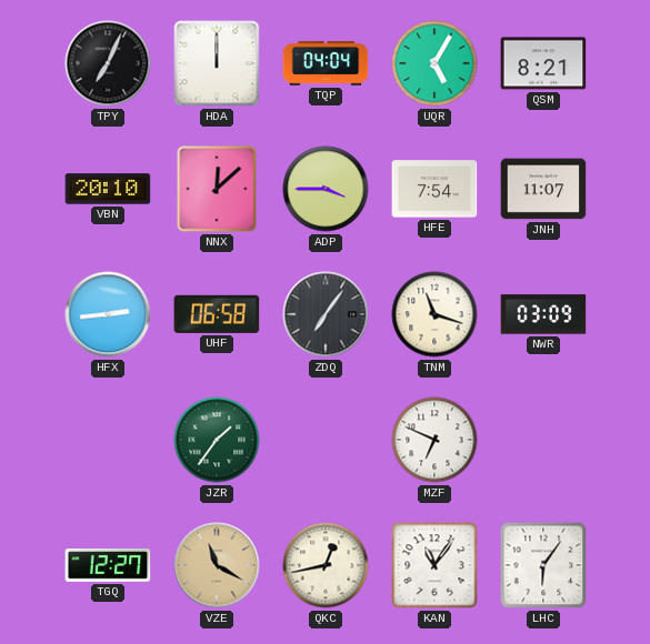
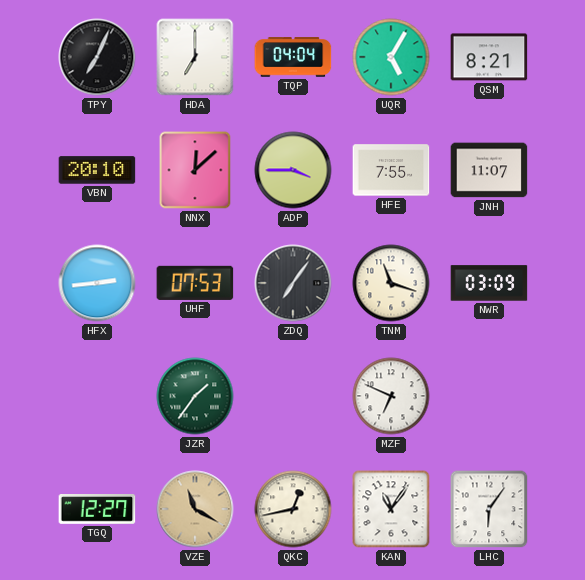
HDA: 12:00 -> 7:00
HFE: 7:54 -> 7:55
UHF: 06:58 -> 07:53
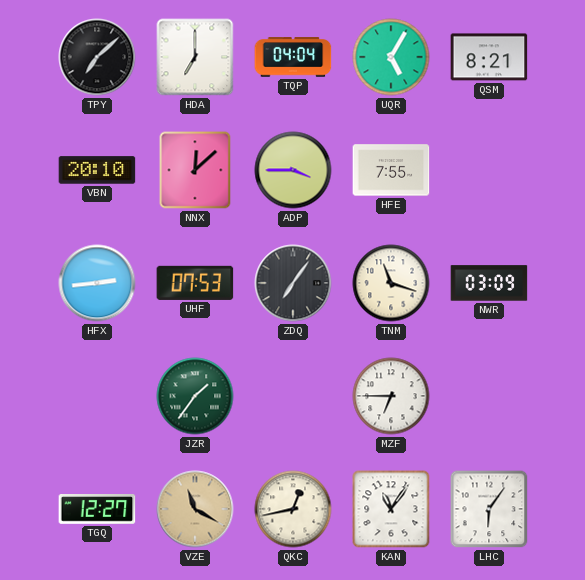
TPY: 7:04 -> 7:08
JNH: 11:07 -> none
MZF: 6:49 -> 6:45
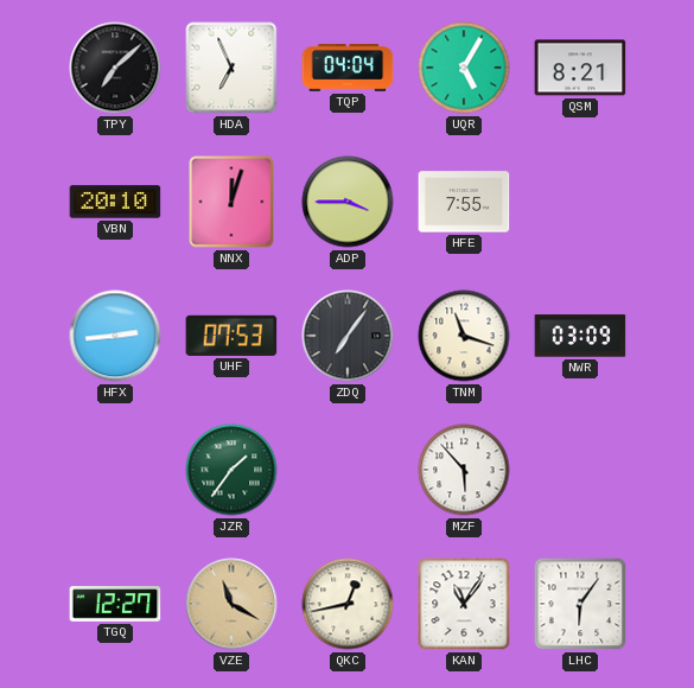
HDA: 7:00 -> 6:56
NNX: 12:08 -> 12:03
MZF: 6:45 -> 5:53
